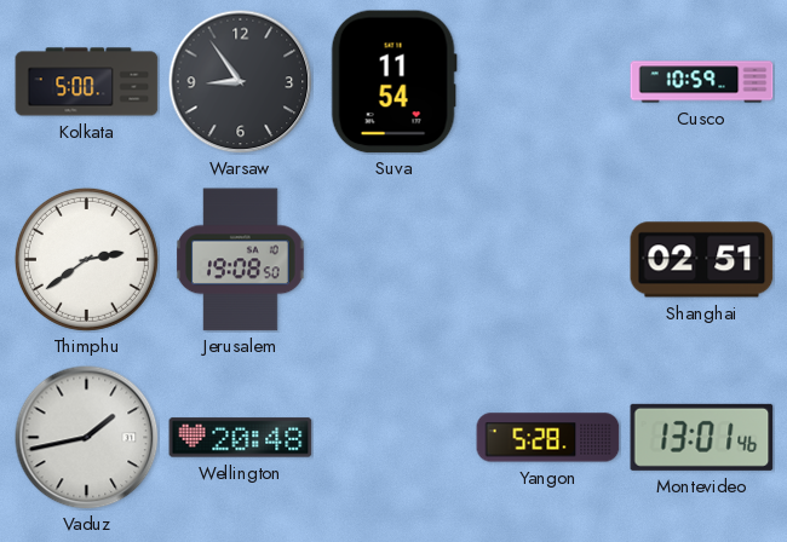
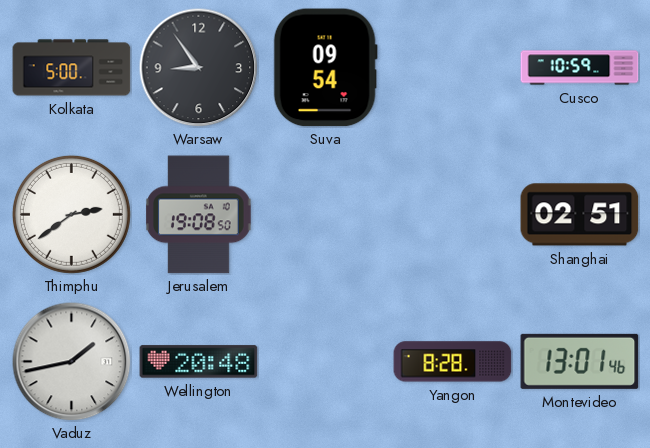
Suva: 11:54 -> 09:54
Yangon: 5:28 -> 8:28
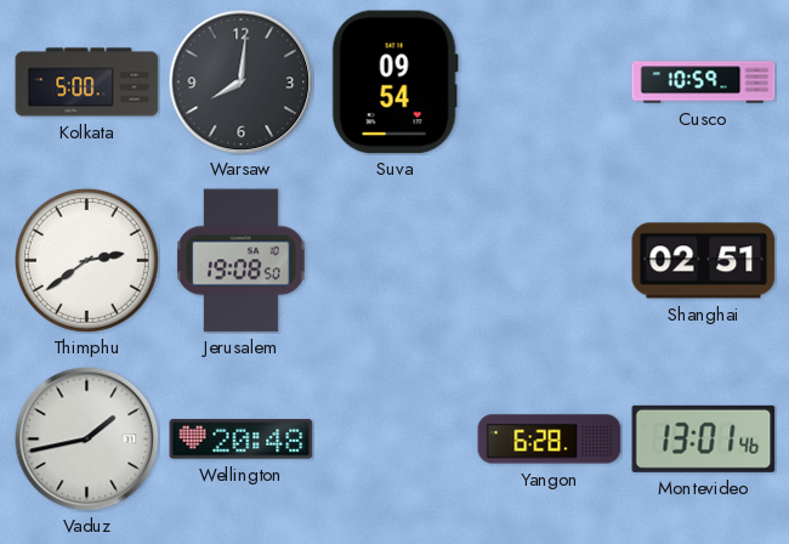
Warsaw: 8:54 -> 8:01
Yangon: 8:28 -> 6:28
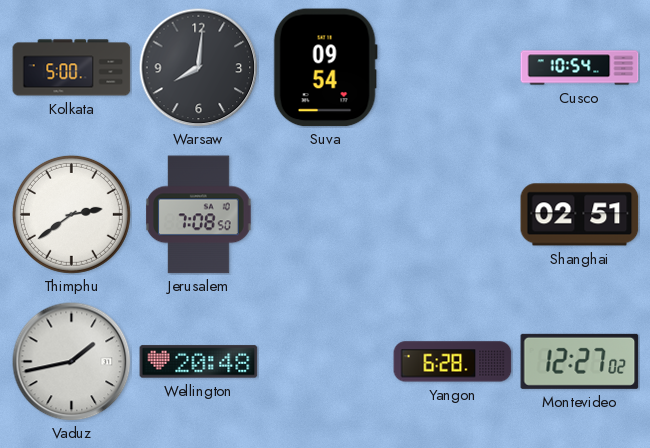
Cusco: 10:59 -> 10:54
Jerusalem: 19:08 -> 7:08
Montevideo: 13:01 -> 12:27
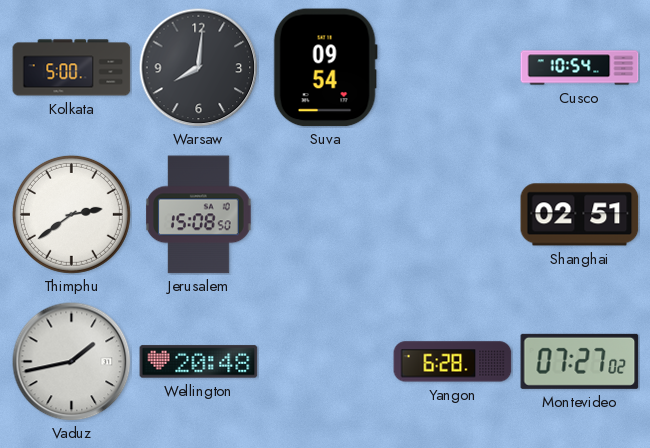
Jerusalem: 7:08 -> 15:08
Montevideo: 12:27 -> 07:27
